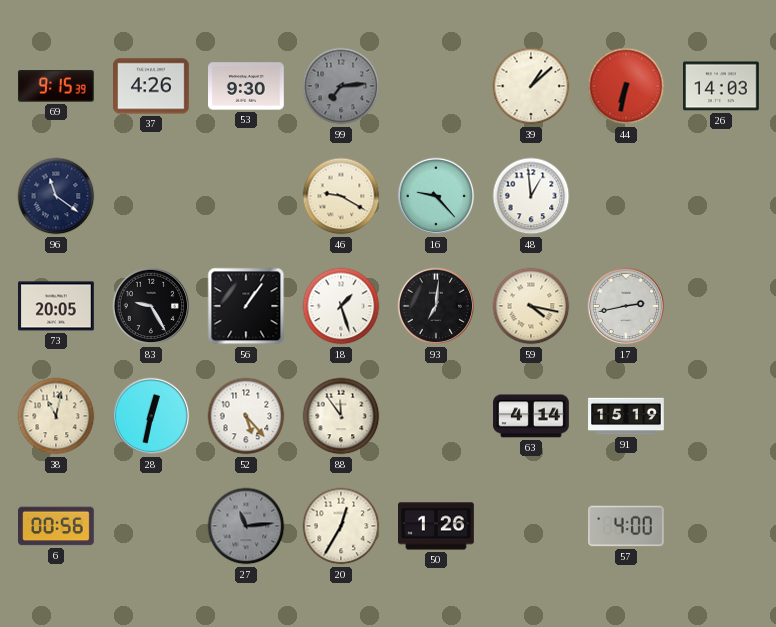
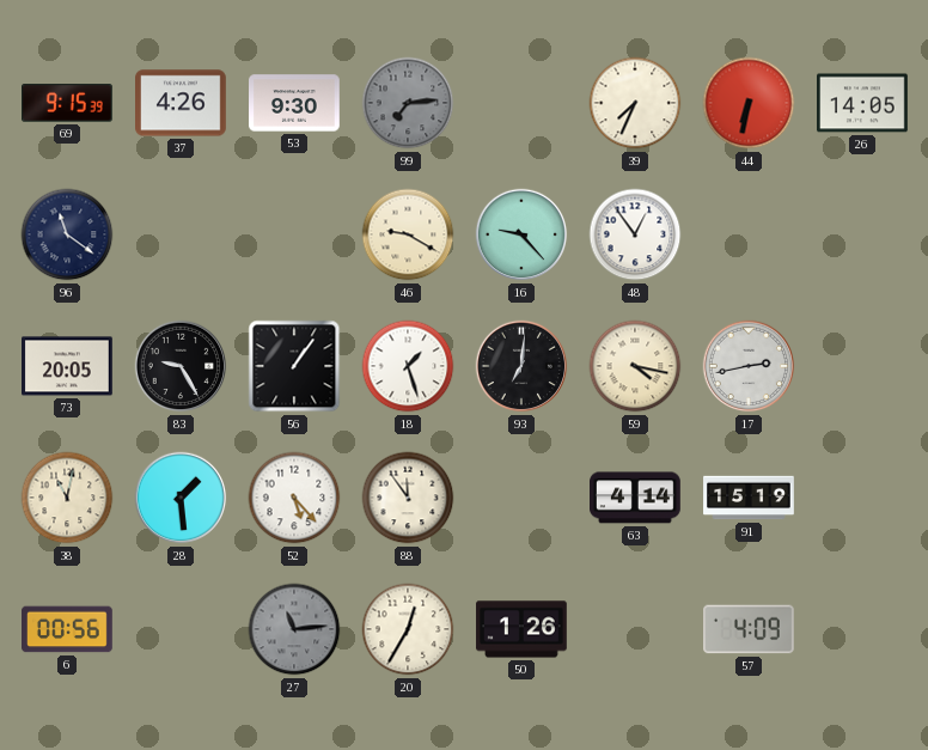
39: 1:08 -> 7:34
26: 14:03 -> 14:05
48: 12:59 -> 12:54
28: 12:32 -> 1:29
57: 4:00 -> 4:09
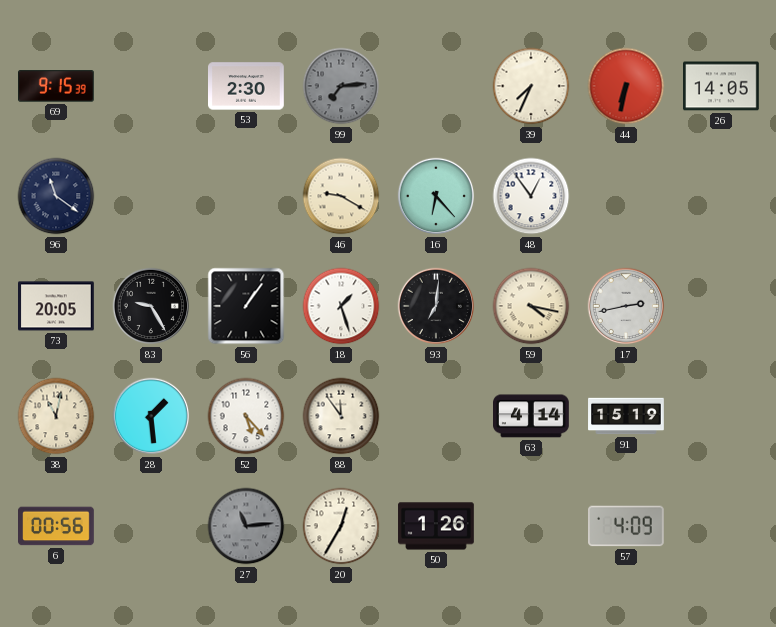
37: 4:26 -> none
53: 9:30 -> 2:30
16: 9:23 -> 6:23
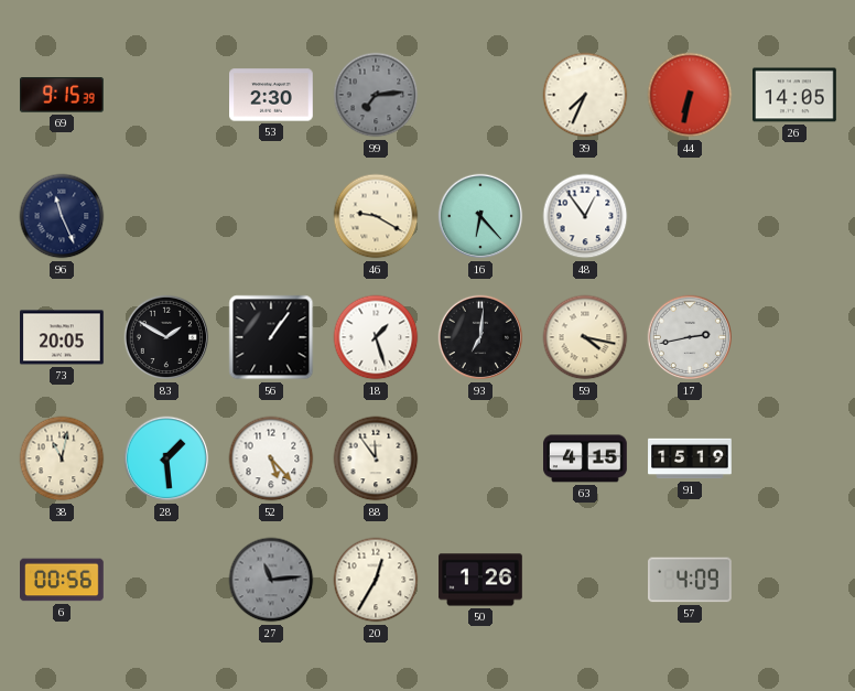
96: 11:21 -> 11:26
83: 9:25 -> 1:50
63: 4:14 -> 4:15
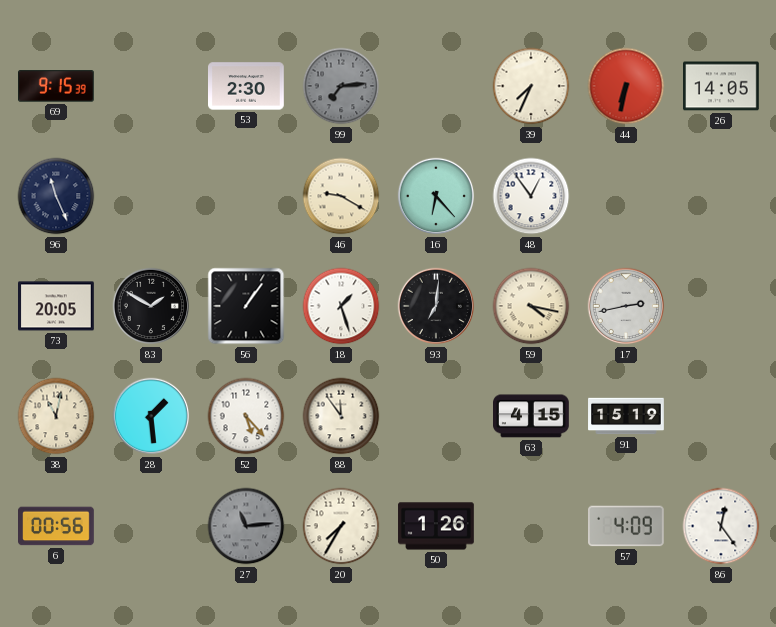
20: 12:35 -> 7:35
86: none -> 12:24
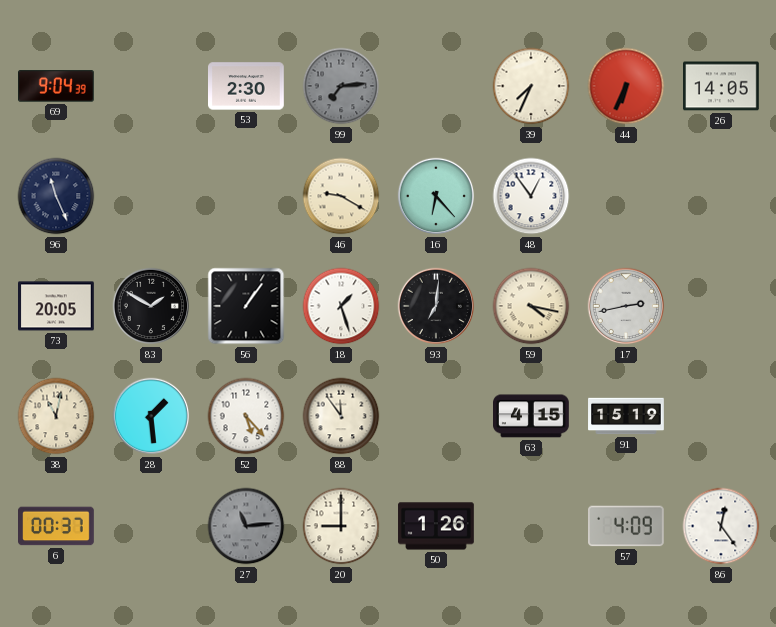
69: 9:15 -> 9:04
44: 6:32 -> 6:34
6: 00:56 -> 00:37
20: 7:35 -> 9:00
